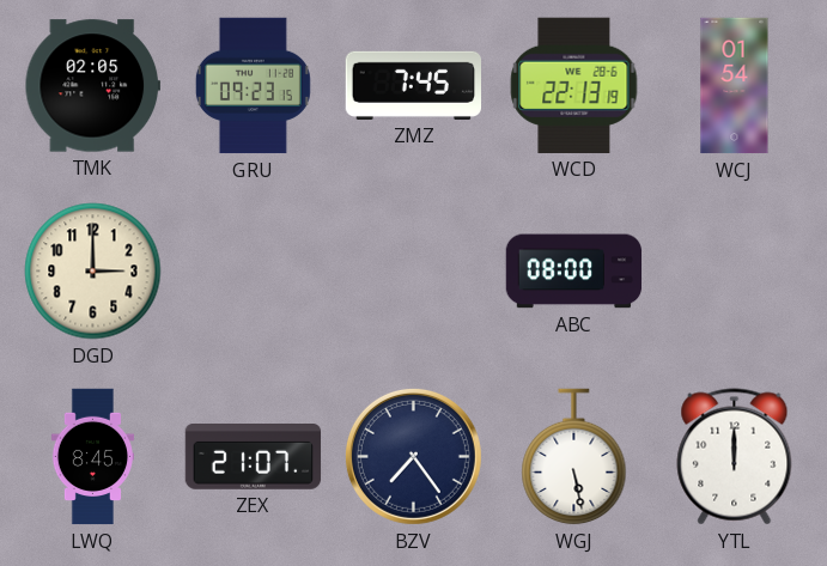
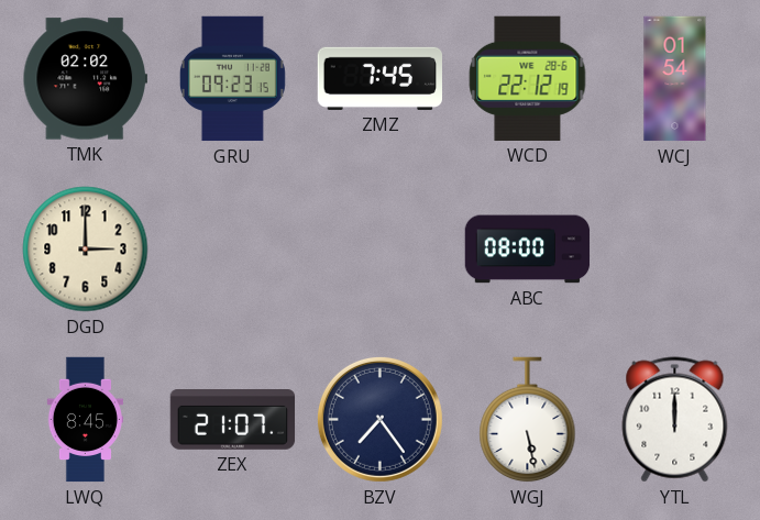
TMK: 02:05 -> 02:02
WCD: 22:13 -> 22:12
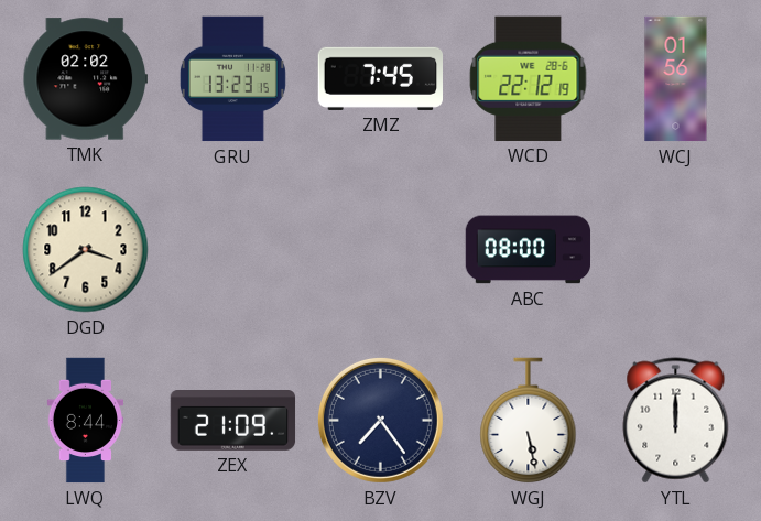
GRU: 09:23 -> 13:23
WCJ: 01:54 -> 01:56
DGD: 3:00 -> 3:39
LWQ: 8:45 -> 8:44
ZEX: 21:07 -> 21:09
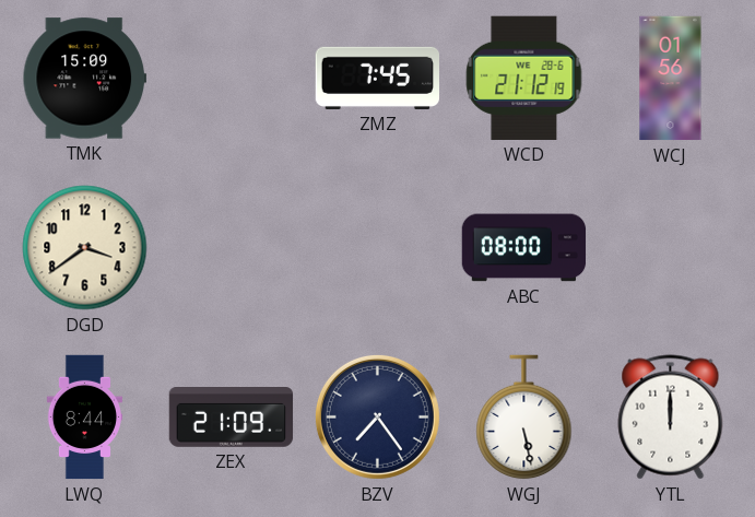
TMK: 02:02 -> 15:09
GRU: 13:23 -> none
WCD: 22:12 -> 21:12
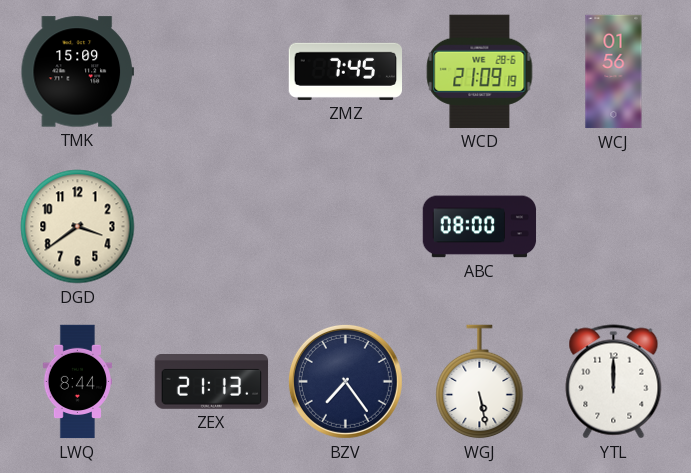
WCD: 21:12 -> 21:09
ZEX: 21:09 -> 21:13
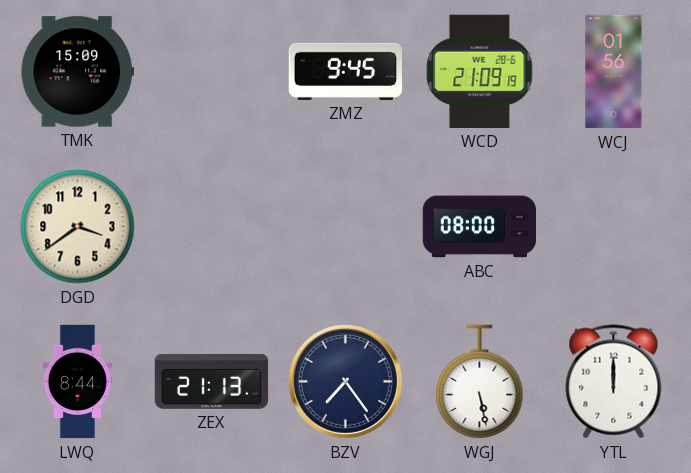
ZMZ: 7:45 -> 9:45
